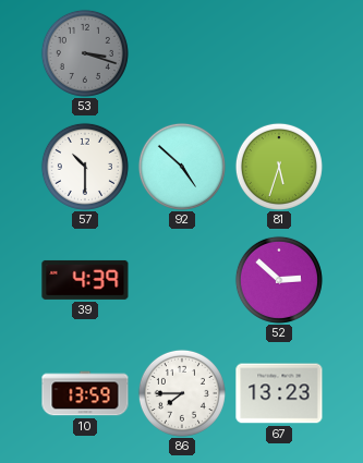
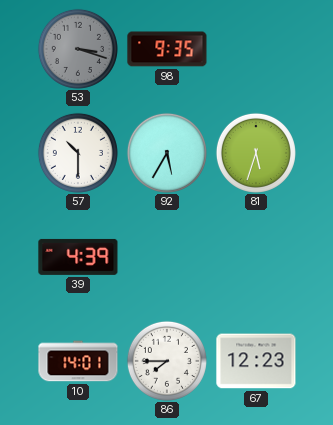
98: none -> 9:35
92: 4:52 -> 5:35
52: 2:52 -> none
10: 13:59 -> 14:01
67: 13:23 -> 12:23
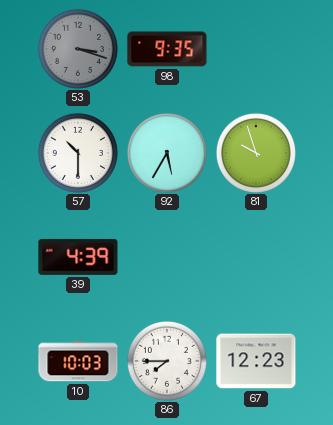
81: 5:33 -> 9:57
10: 14:01 -> 10:03
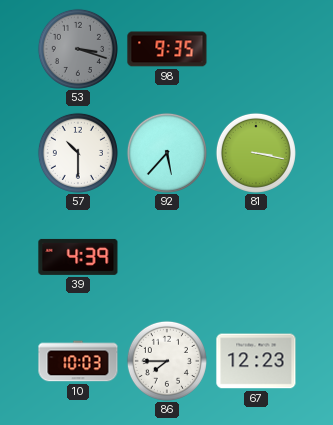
92: 5:35 -> 5:37
81: 9:57 -> 3:17
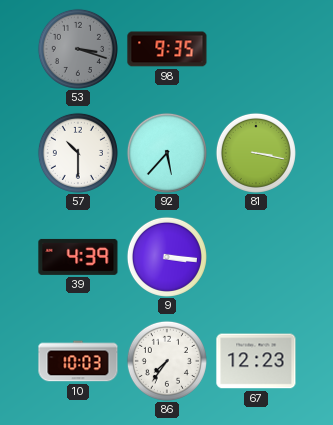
9: none -> 3:16
86: 7:45 -> 7:36
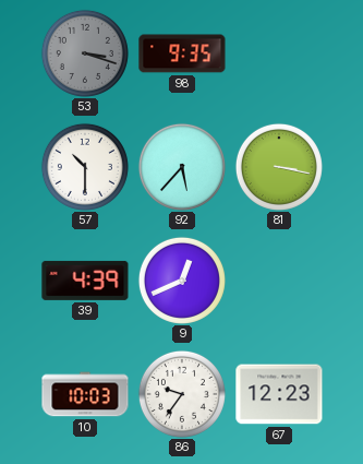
9: 3:16 -> 12:41
86: 7:36 -> 9:36
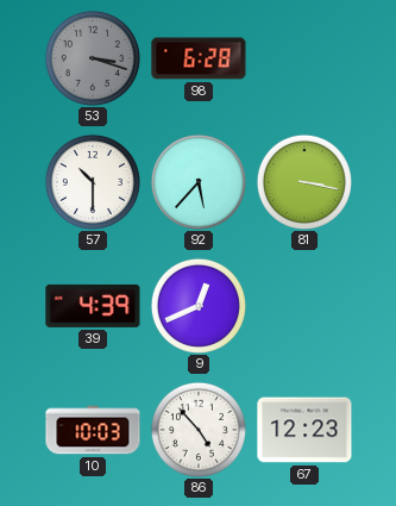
98: 9:35 -> 6:28
86: 9:36 -> 4:53
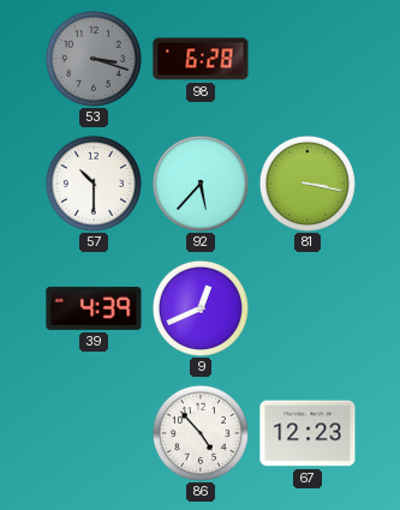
10: 10:03 -> none
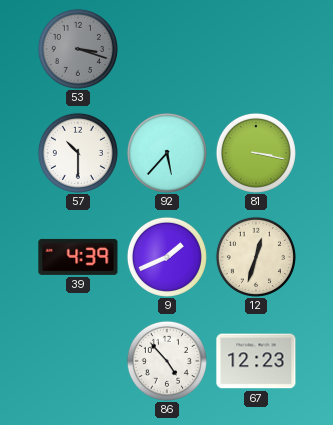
98: 6:28 -> none
9: 12:41 -> 1:41
12: none -> 12:33
